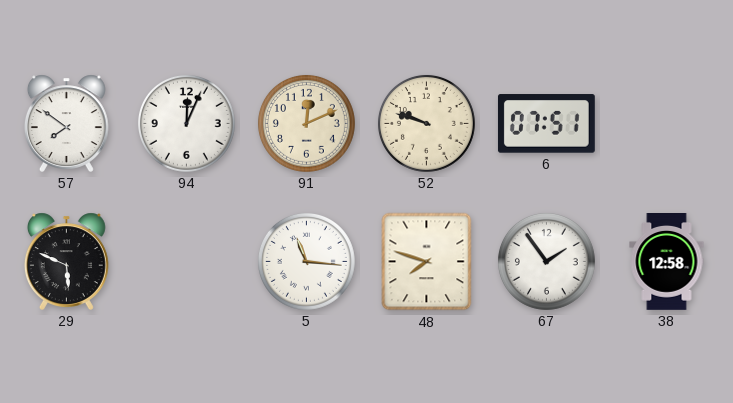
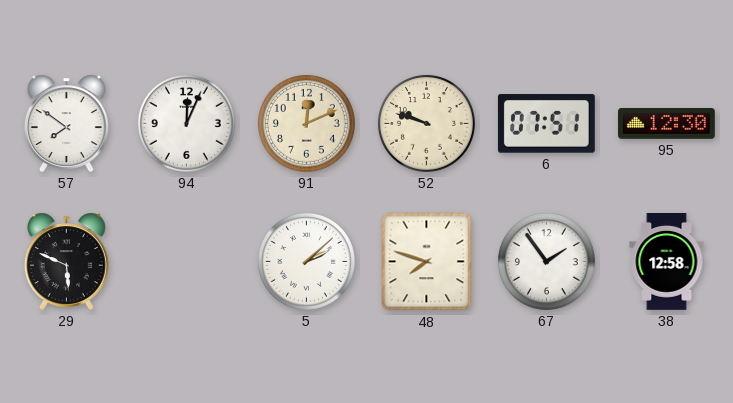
95: none -> 12:30
5: 11:16 -> 2:08
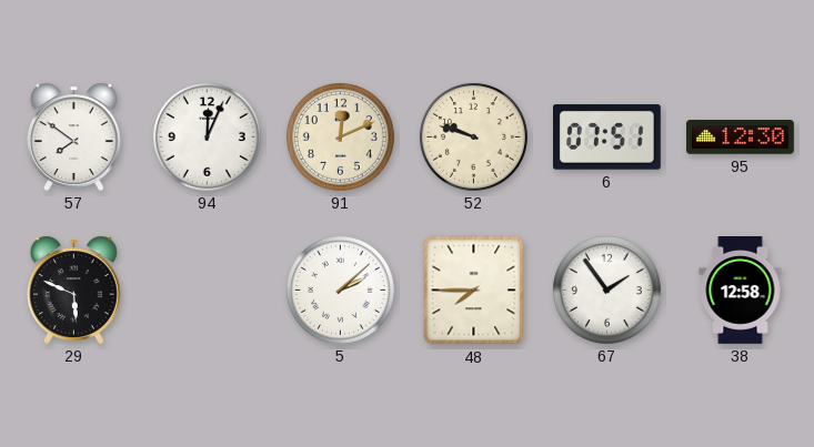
48: 7:48 -> 7:45
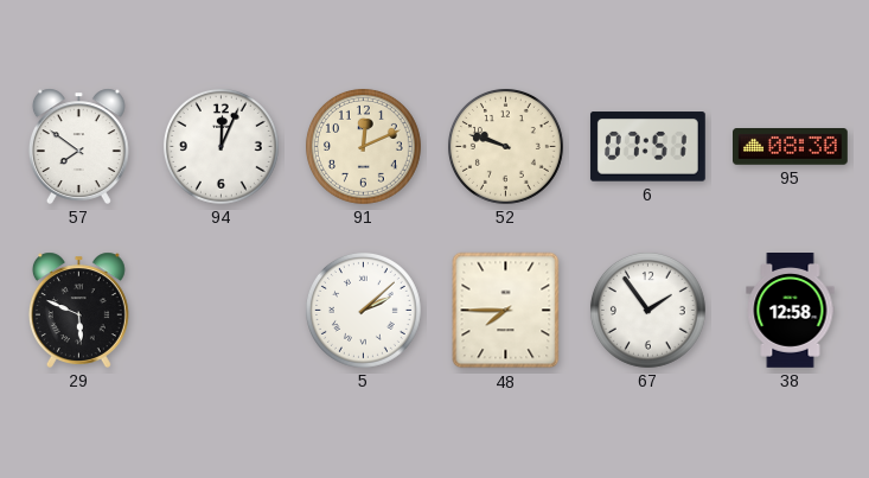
95: 12:30 -> 08:30
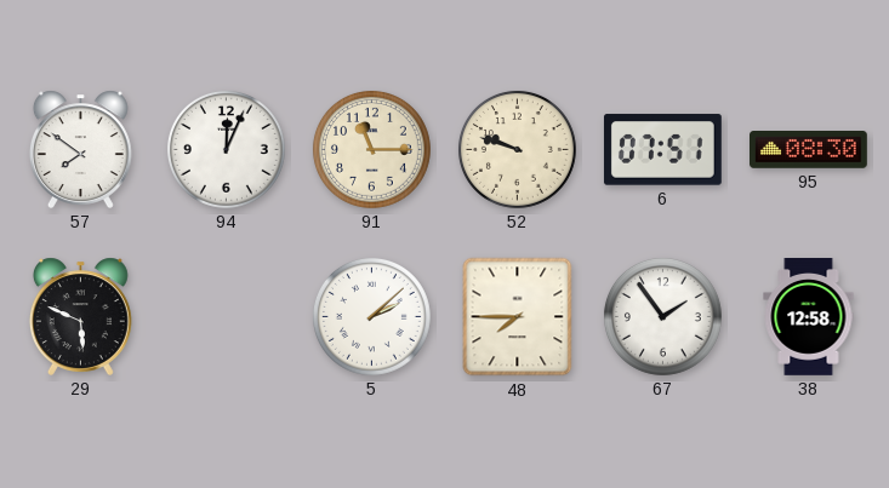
91: 12:11 -> 11:15
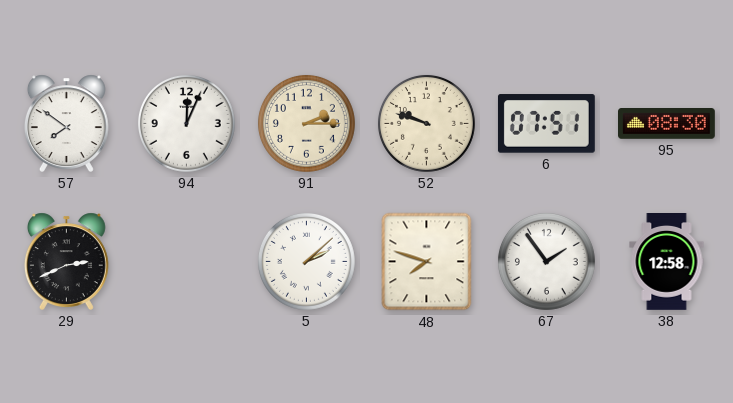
91: 11:15 -> 2:15
29: 5:49 -> 2:41
48: 7:45 -> 7:48
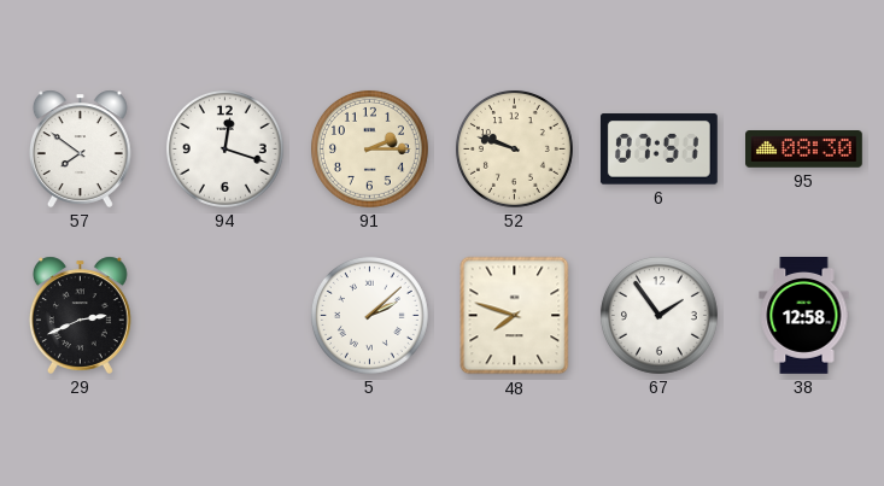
94: 12:04 -> 12:18
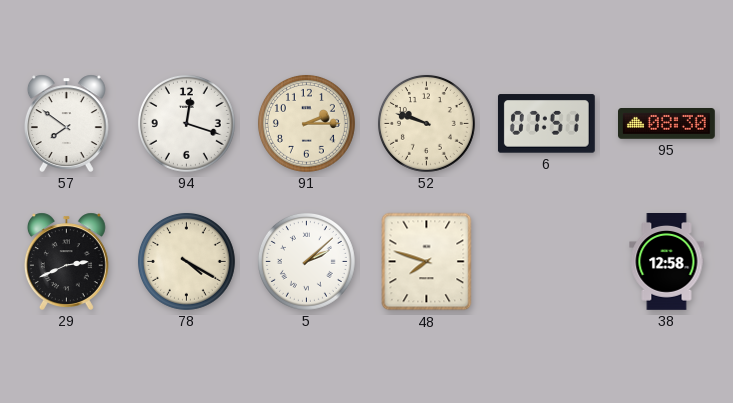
78: none -> 4:20
67: 1:54 -> none
